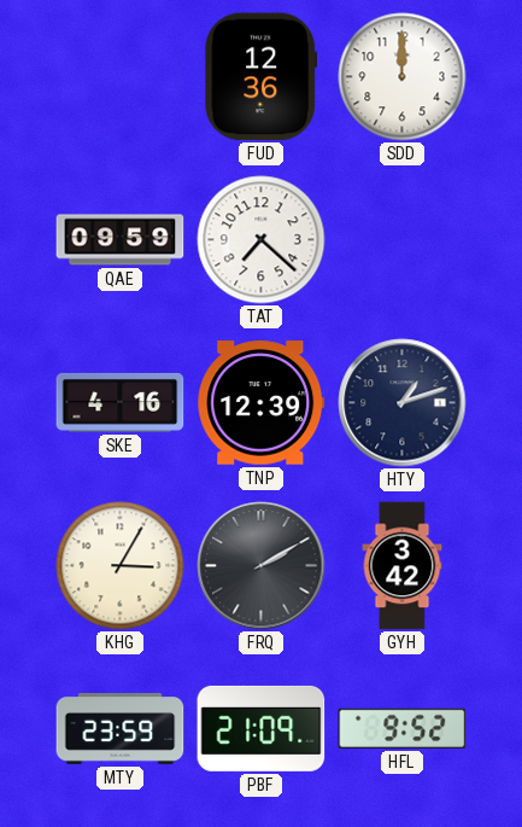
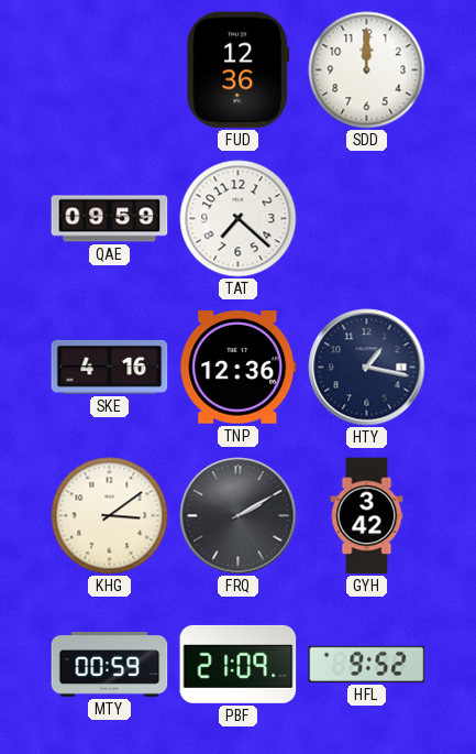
TNP: 12:39 -> 12:36
HTY: 1:12 -> 1:17
KHG: 3:05 -> 3:09
MTY: 23:59 -> 00:59
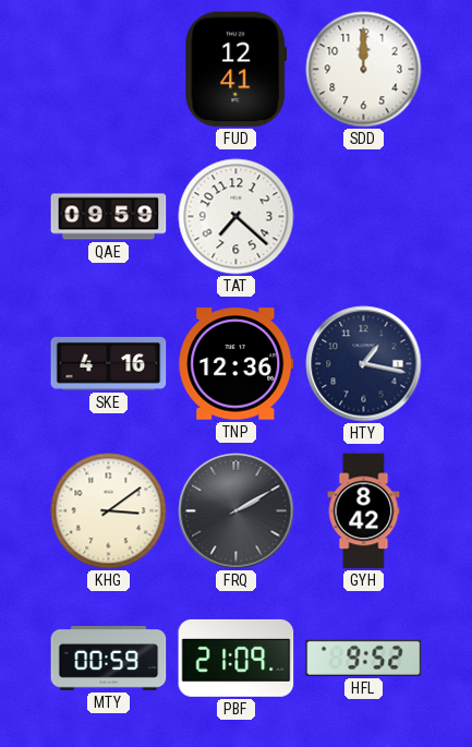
FUD: 12:36 -> 12:41
GYH: 3:42 -> 8:42
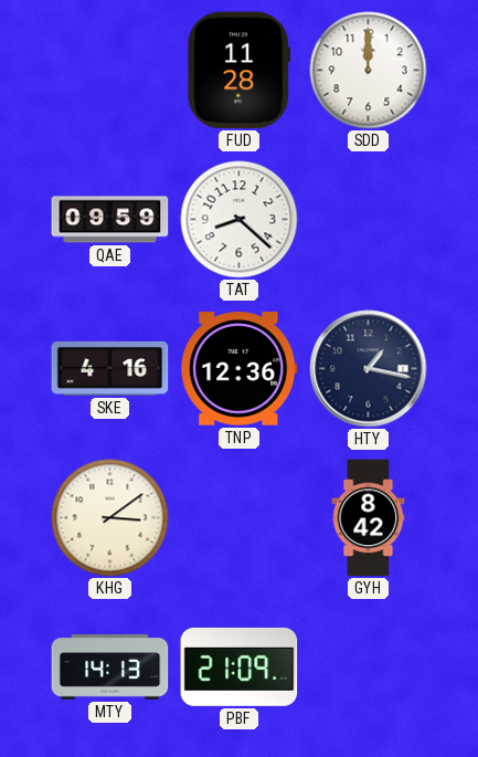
FUD: 12:41 -> 11:28
TAT: 7:22 -> 8:22
FRQ: 2:10 -> none
MTY: 00:59 -> 14:13
HFL: 9:52 -> none
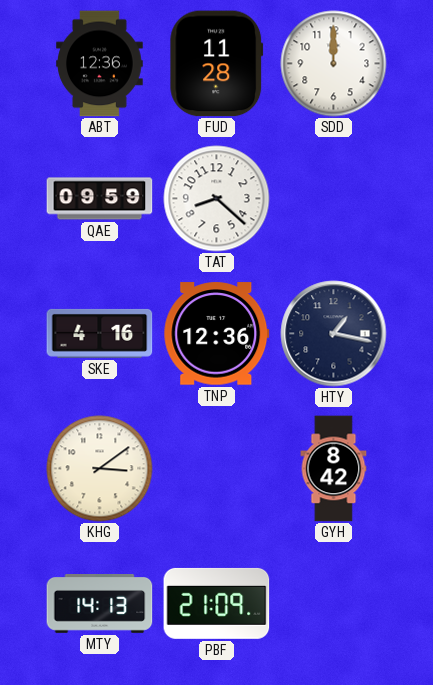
ABT: none -> 12:36
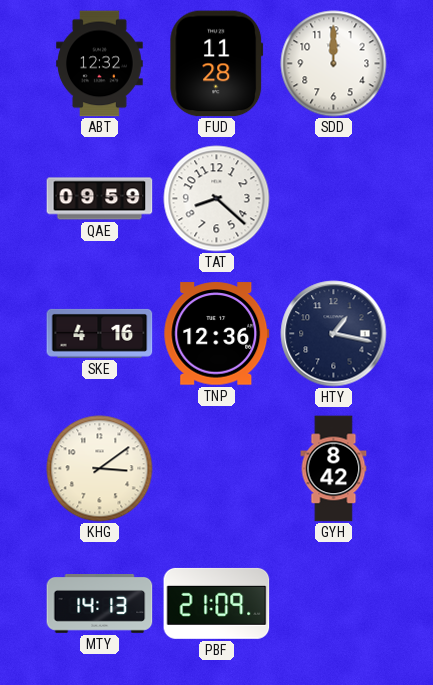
ABT: 12:36 -> 12:32
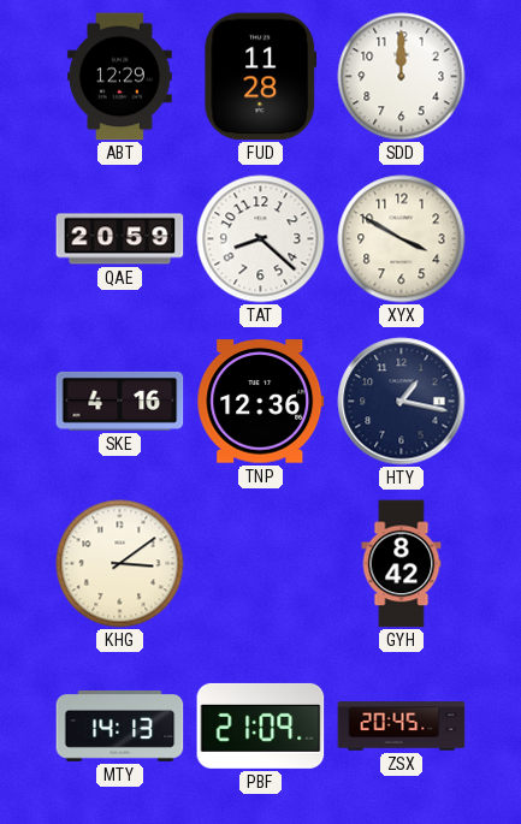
ABT: 12:32 -> 12:29
QAE: 09:59 -> 20:59
XYX: none -> 3:50
ZSX: none -> 20:45
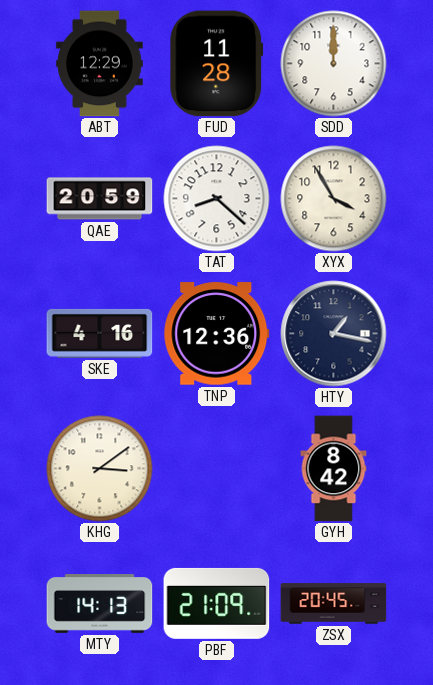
XYX: 3:50 -> 3:55
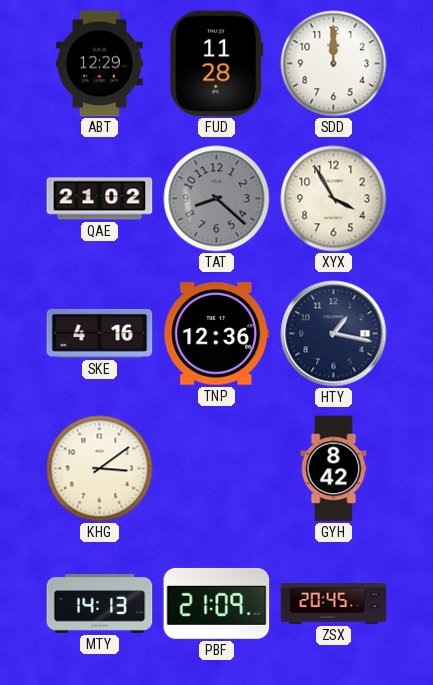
QAE: 20:59 -> 21:02
TAT dial: white -> grey
